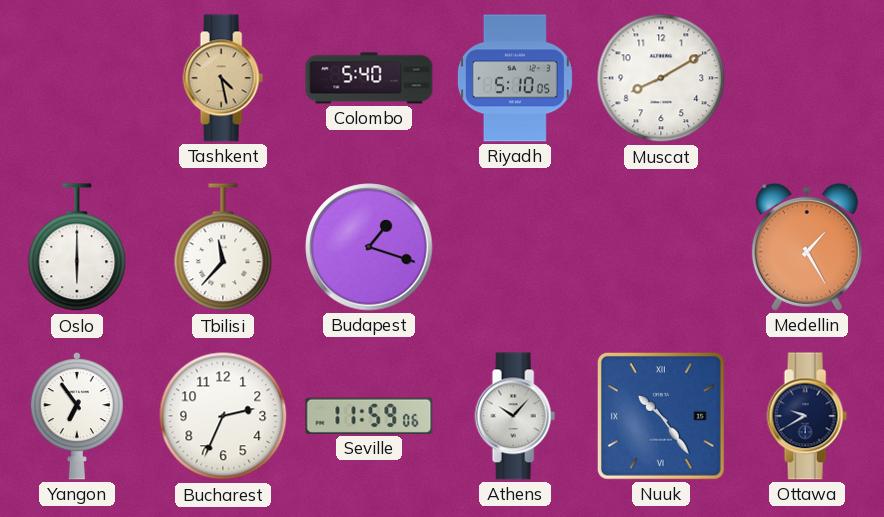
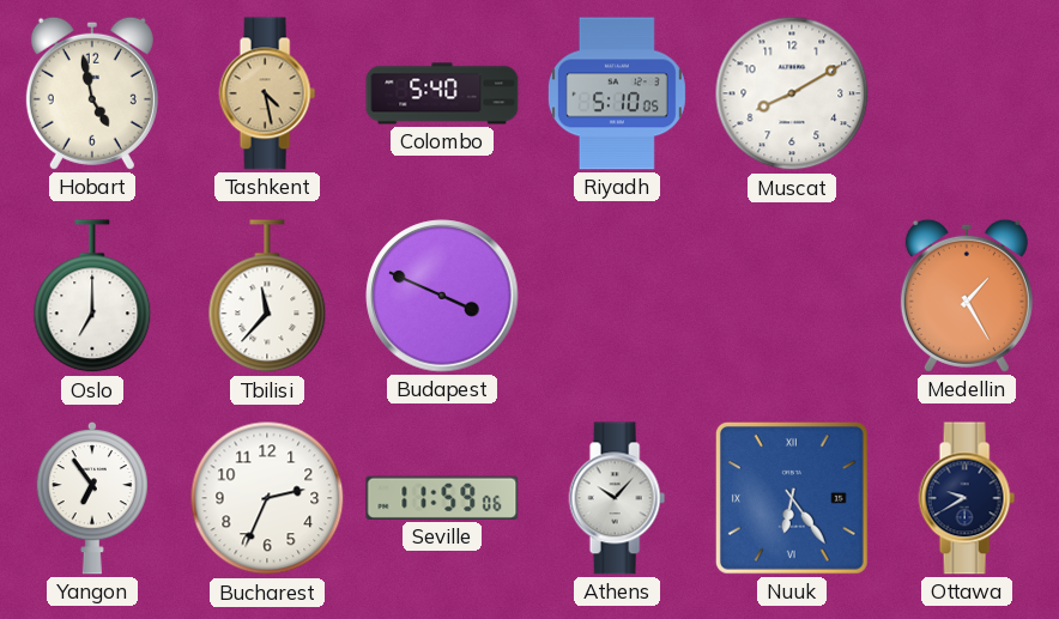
Hobart: none -> 4:58
Oslo: 6:00 -> 7:00
Budapest: 1:18 -> 3:49
Nuuk: 10:24 -> 6:24
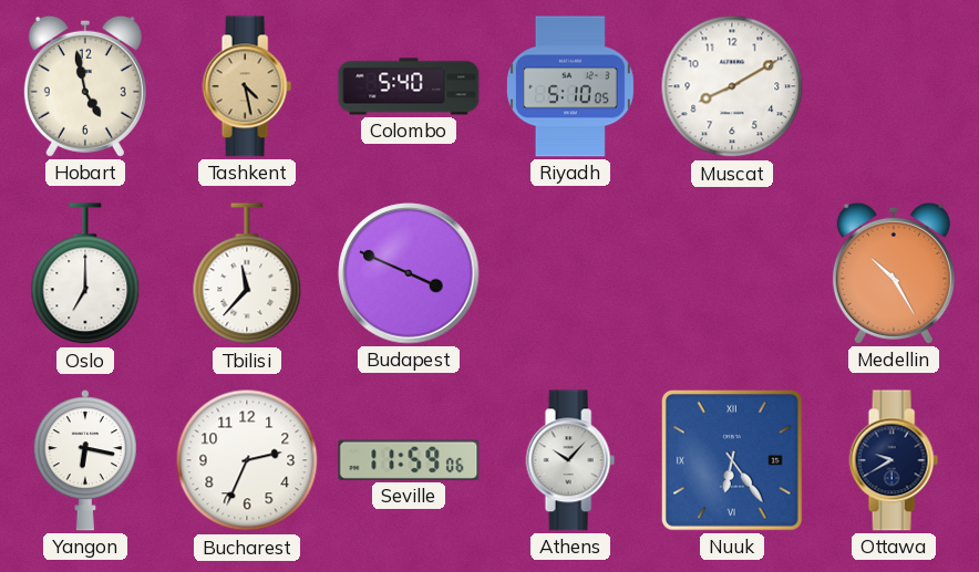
Medellin: 1:25 -> 10:25
Yangon: 6:54 -> 6:17
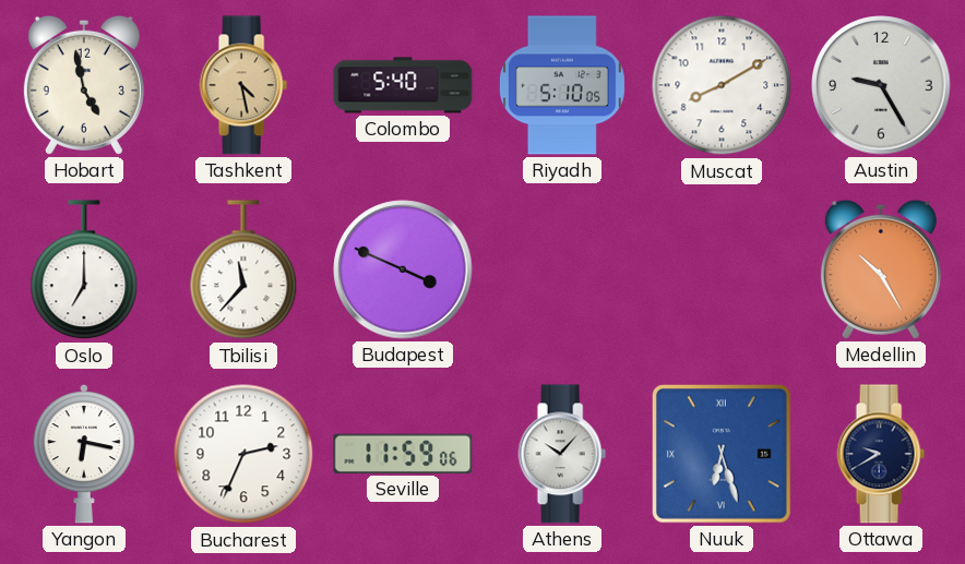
Austin: none -> 9:25
Nuuk: 6:24 -> 6:27
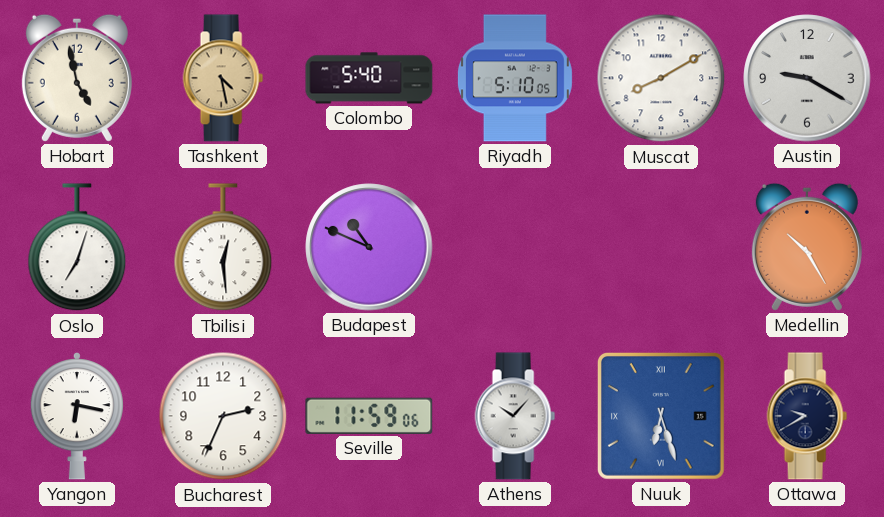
Austin: 9:25 -> 9:20
Oslo: 7:00 -> 7:03
Tbilisi: 11:37 -> 12:29
Budapest: 3:49 -> 10:49
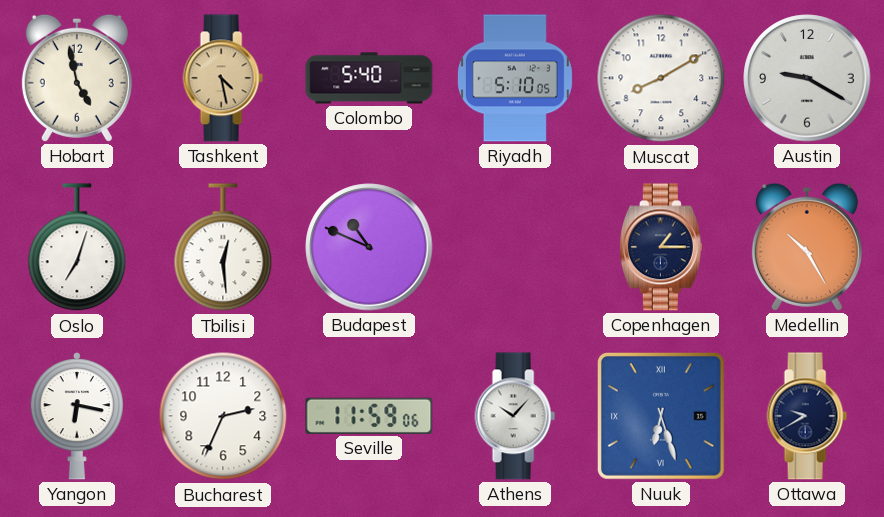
Copenhagen: none -> 1:15
